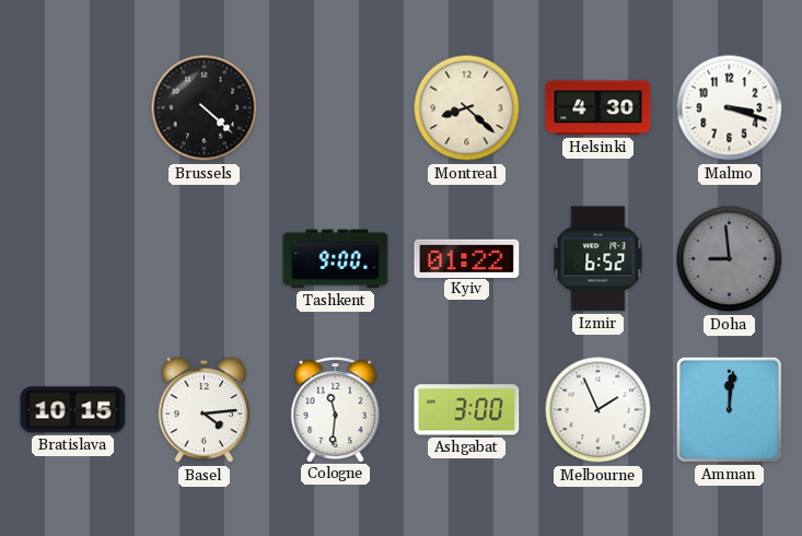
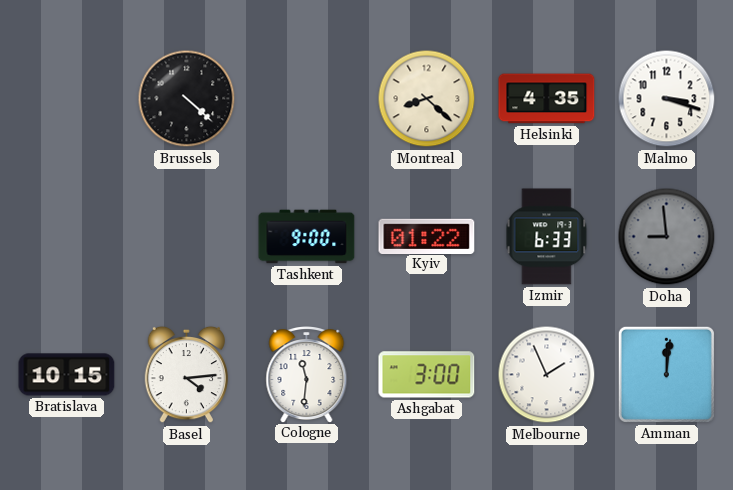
Helsinki: 4:30 -> 4:35
Izmir: 6:52 -> 6:33
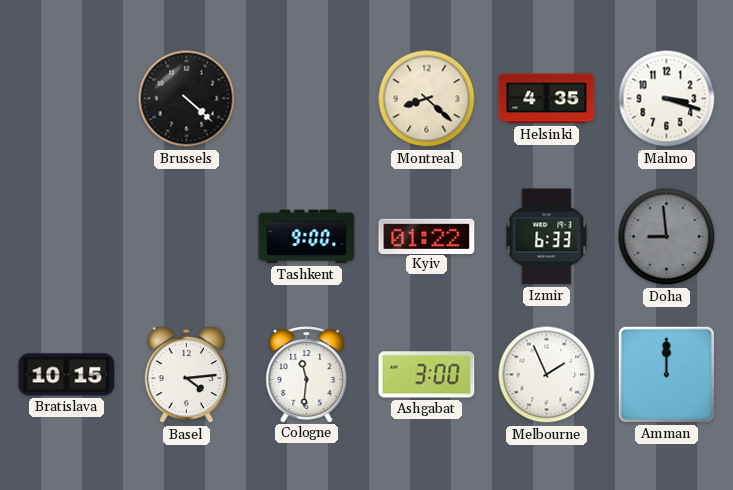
Amman: 12:01 -> 12:00
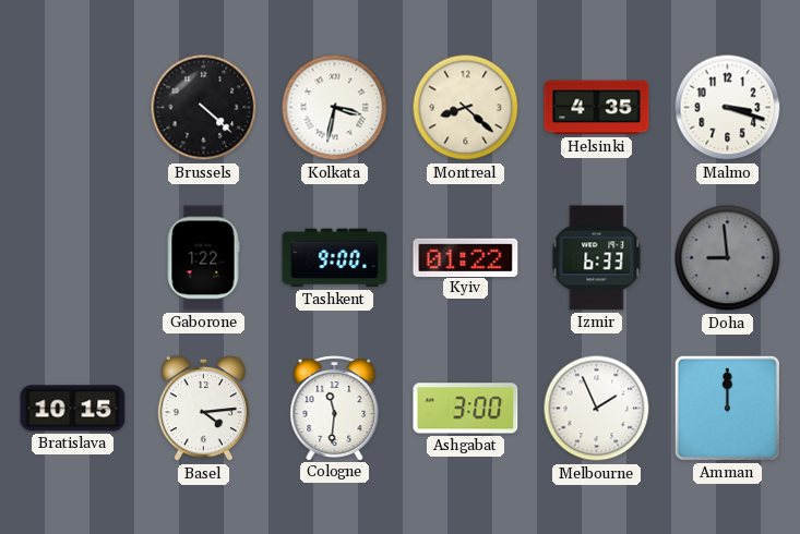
Kolkata: none -> 3:32
Gaborone: none -> 1:22
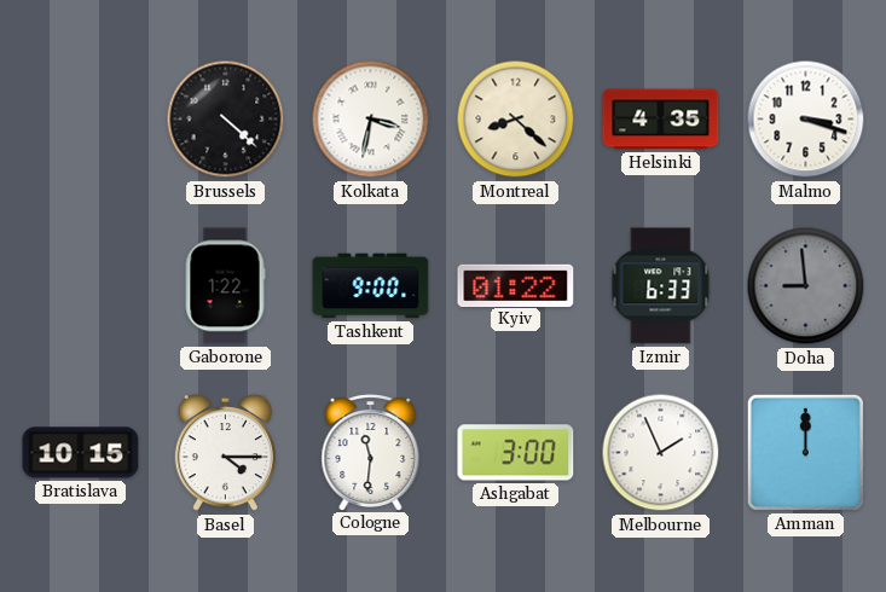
Basel: 4:14 -> 4:15
